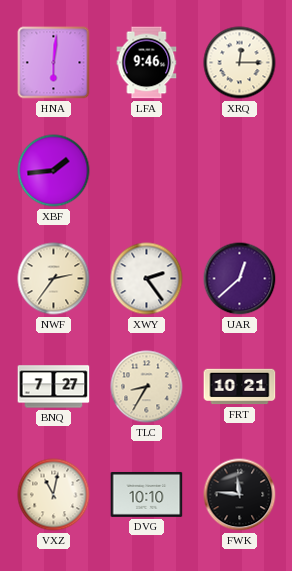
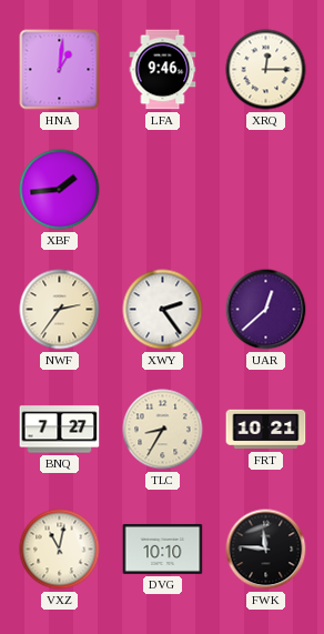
HNA: 6:01 -> 1:01
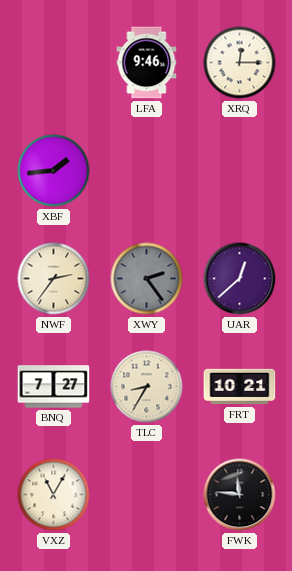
HNA: 1:01 -> none
XWY dial: white -> grey
VXZ: 11:02 -> 11:05
DVG: 10:10 -> none
